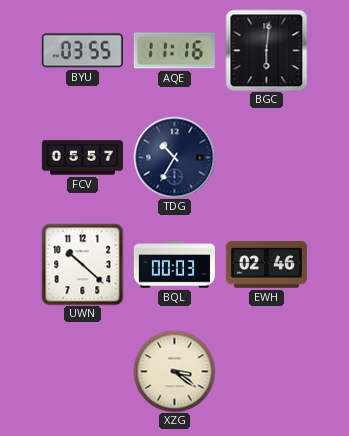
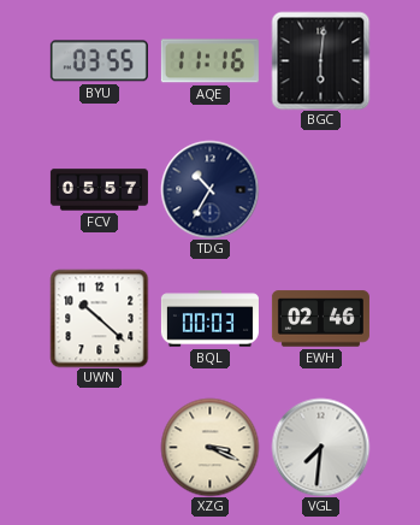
XZG: 3:21 -> 3:19
VGL: none -> 7:31
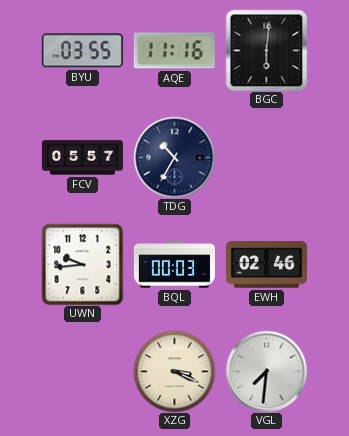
UWN: 10:22 -> 9:44
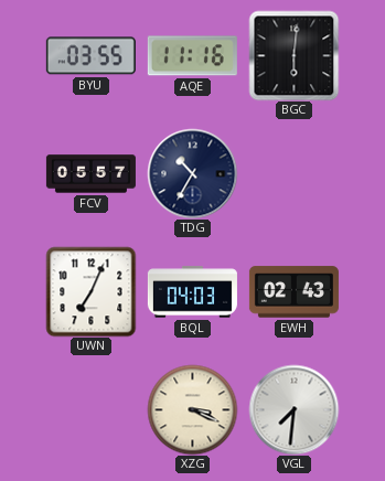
UWN: 9:44 -> 7:04
BQL: 00:03 -> 04:03
EWH: 02:46 -> 02:43
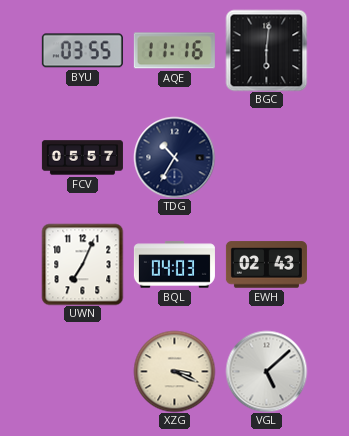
VGL: 7:31 -> 5:08
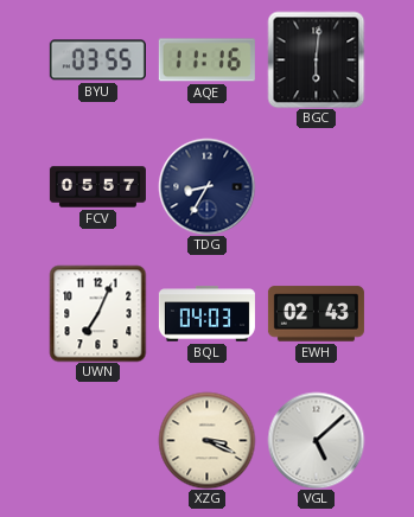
TDG: 10:35 -> 8:35
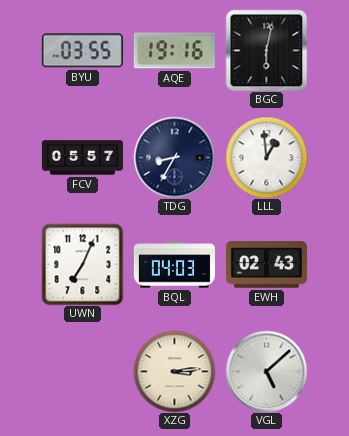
AQE: 11:16 -> 19:16
BGC: 6:01 -> 6:02
LLL: none -> 12:59
XZG: 3:19 -> 3:14
